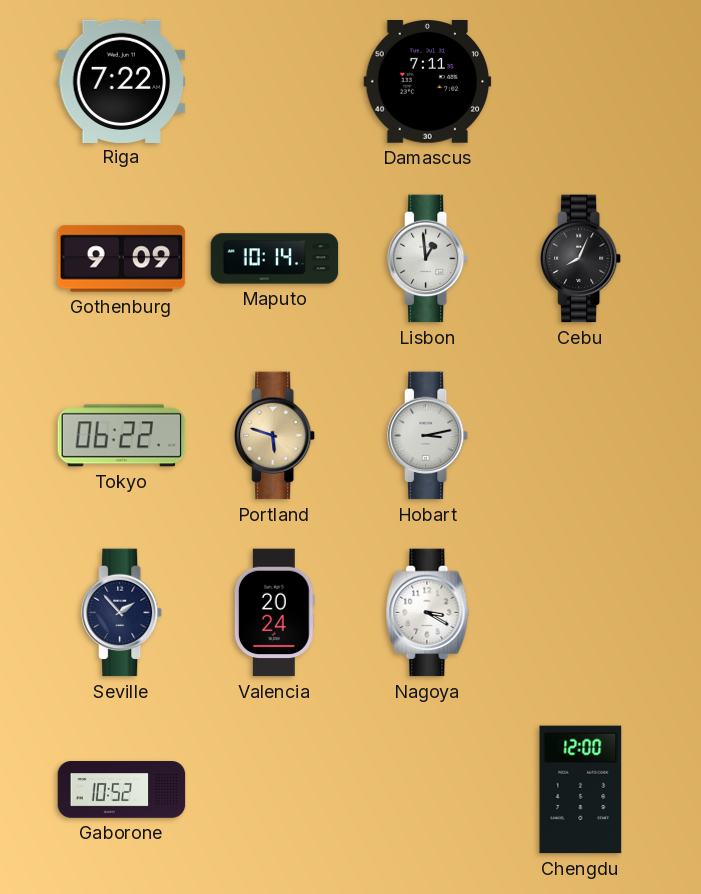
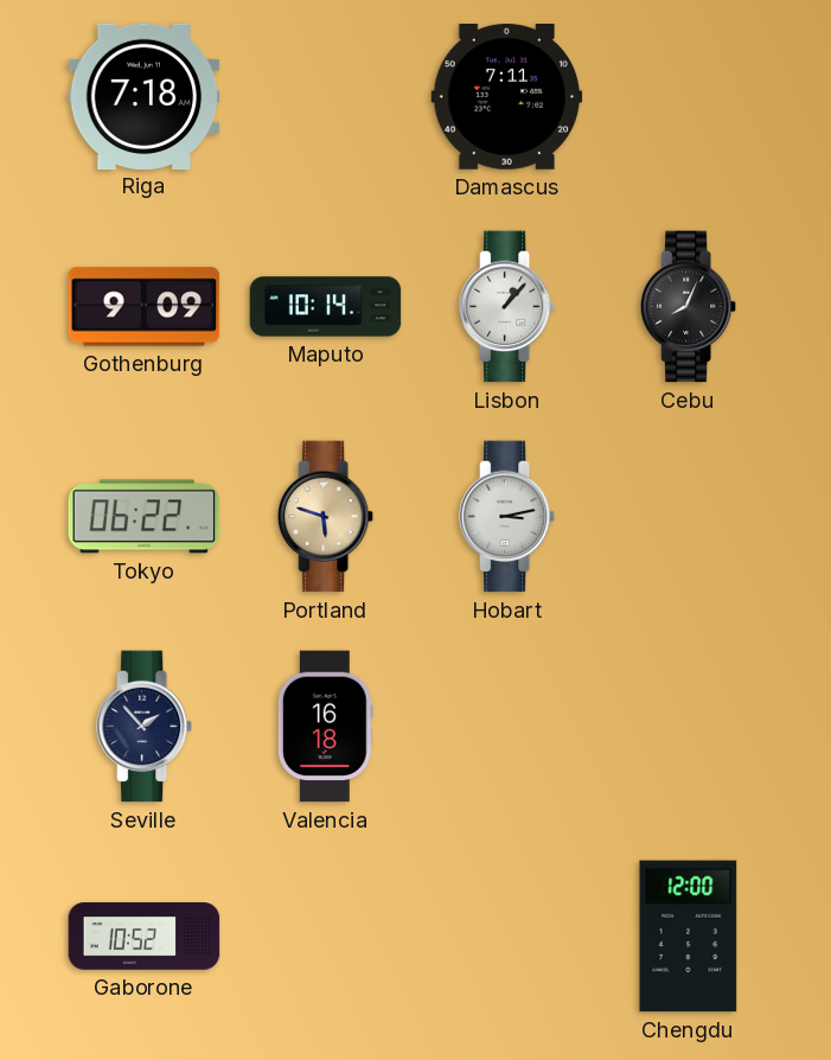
Riga: 7:22 -> 7:18
Lisbon: 12:59 -> 1:07
Valencia: 20:24 -> 16:18
Nagoya: 3:20 -> none
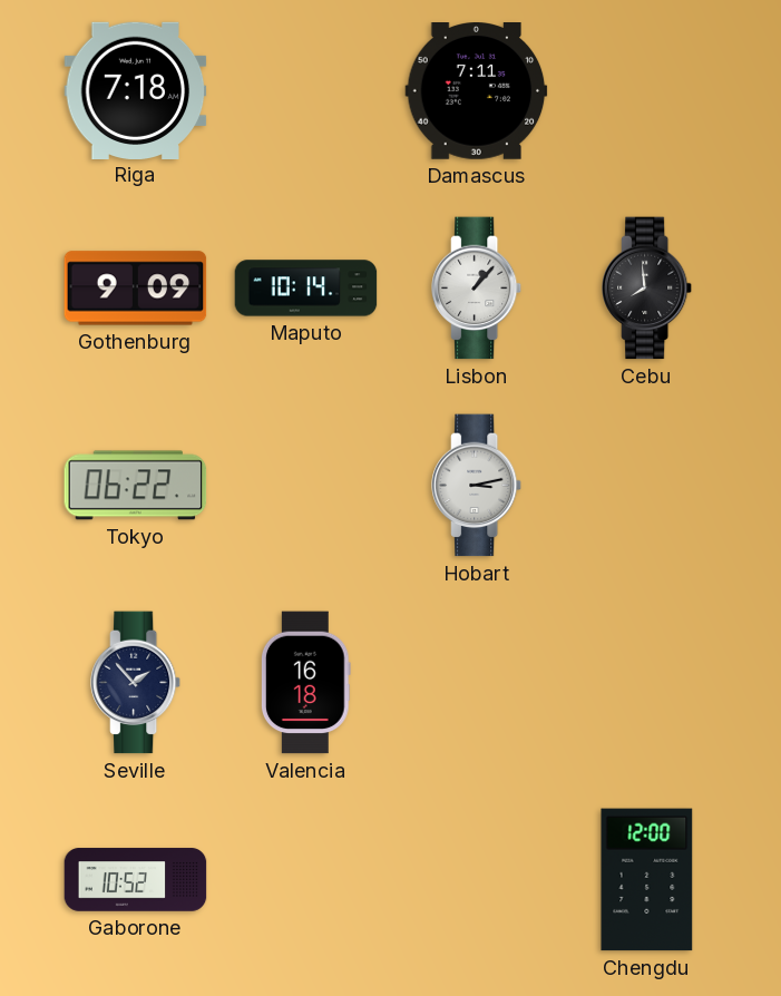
Cebu: 8:04 -> 7:59
Portland: 5:48 -> none
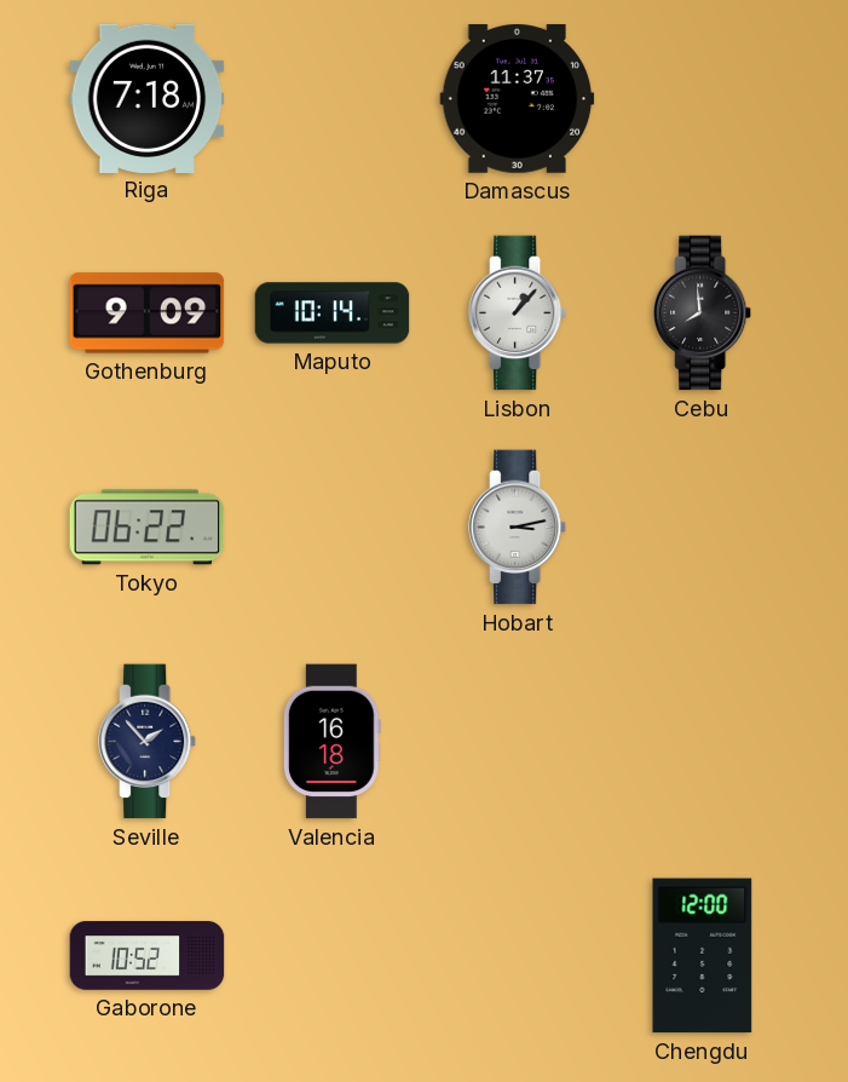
Damascus: 7:11 -> 11:37
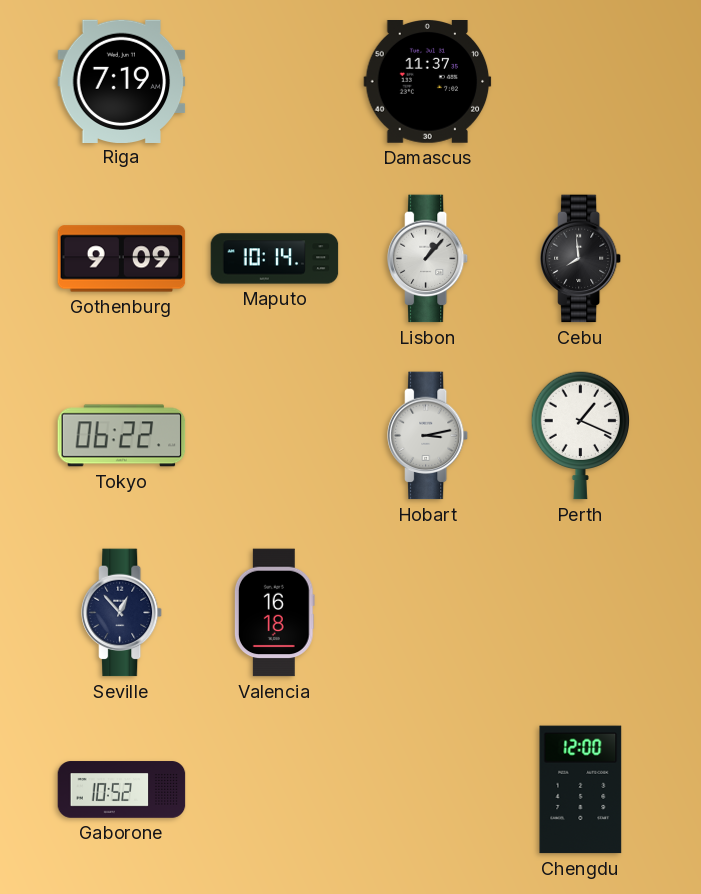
Riga: 7:18 -> 7:19
Perth: none -> 1:19
Seville: 1:53 -> 12:53
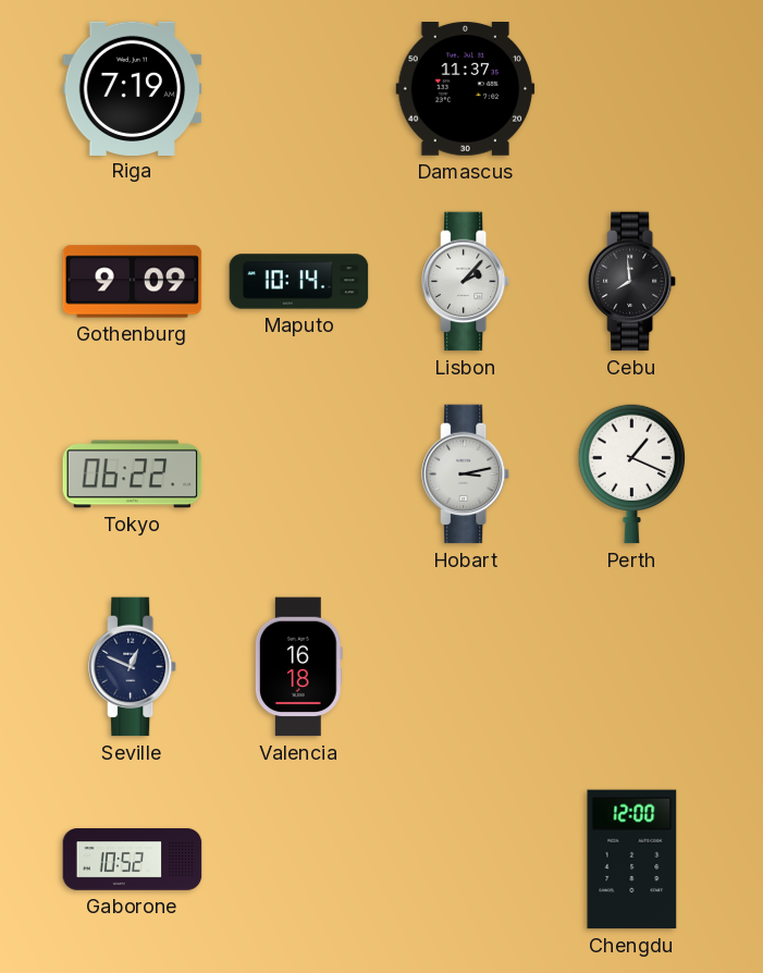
Lisbon: 1:07 -> 2:07
Seville: 12:53 -> 12:49
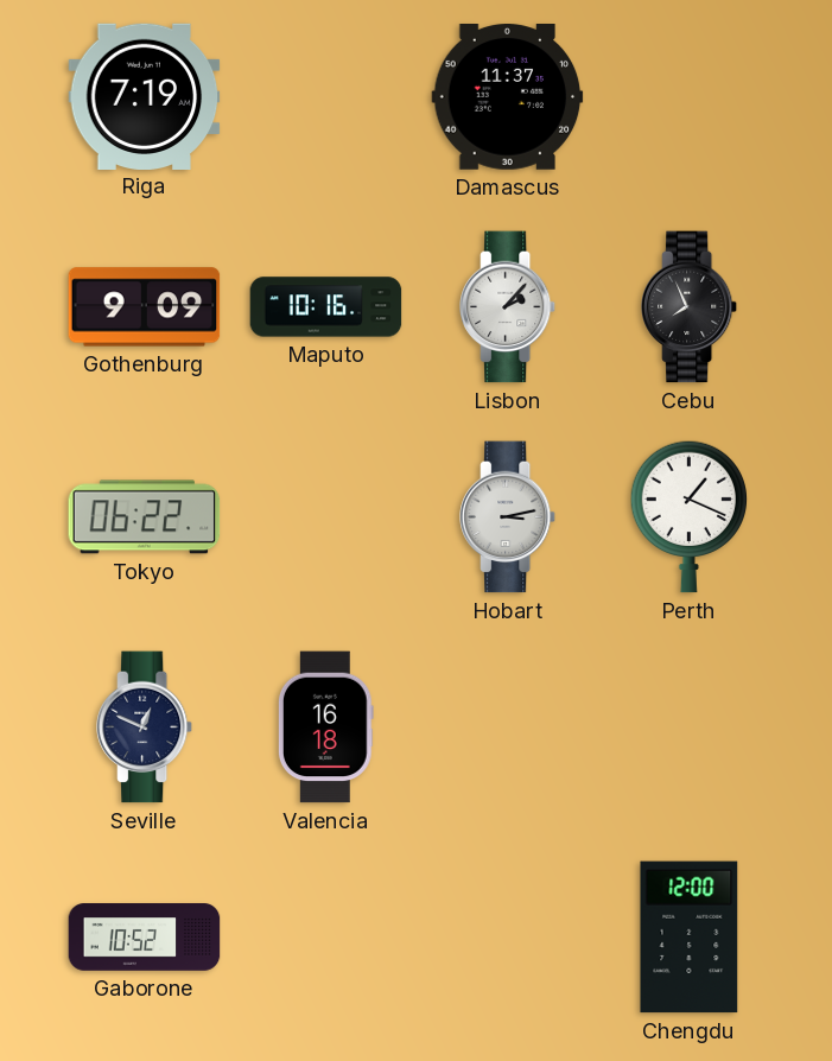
Maputo: 10:14 -> 10:16
Cebu: 7:59 -> 7:56
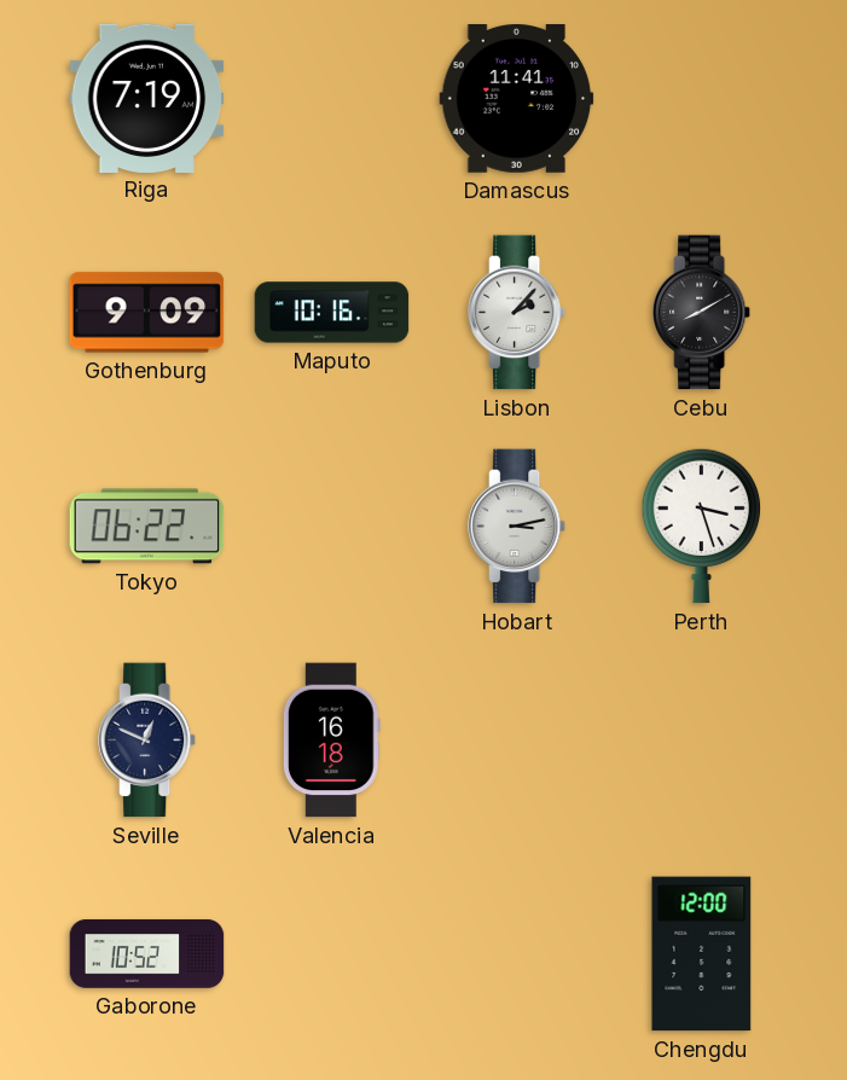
Damascus: 11:37 -> 11:41
Cebu: 7:56 -> 8:10
Perth: 1:19 -> 3:27
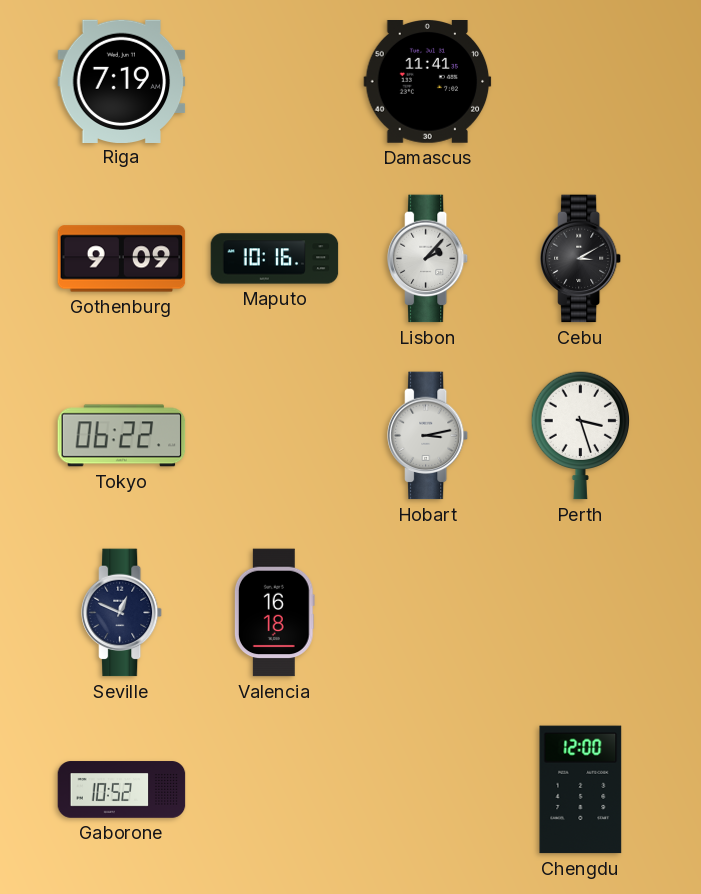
Cebu: 8:10 -> 3:10
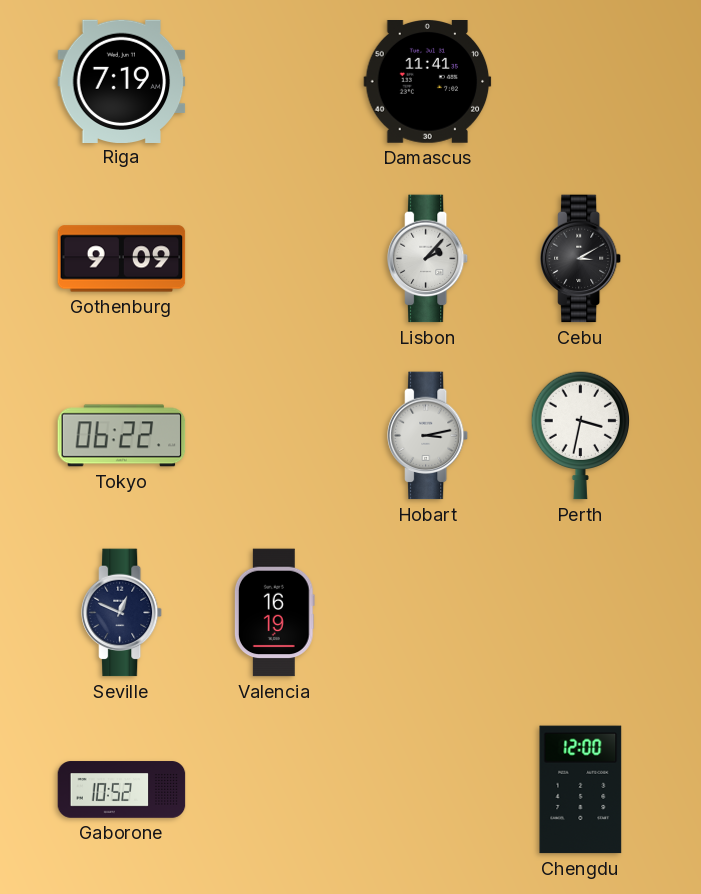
Maputo: 10:16 -> none
Perth: 3:27 -> 3:32
Valencia: 16:18 -> 16:19
